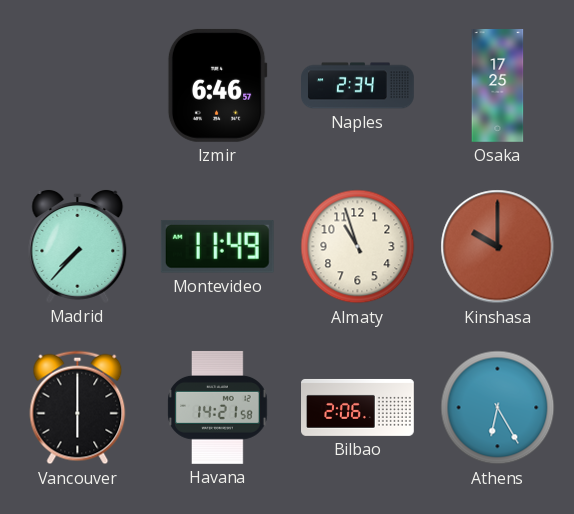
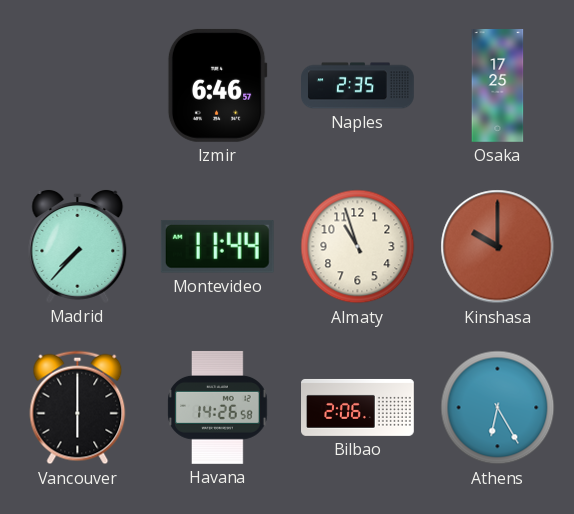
Naples: 2:34 -> 2:35
Montevideo: 11:49 -> 11:44
Havana: 14:21 -> 14:26
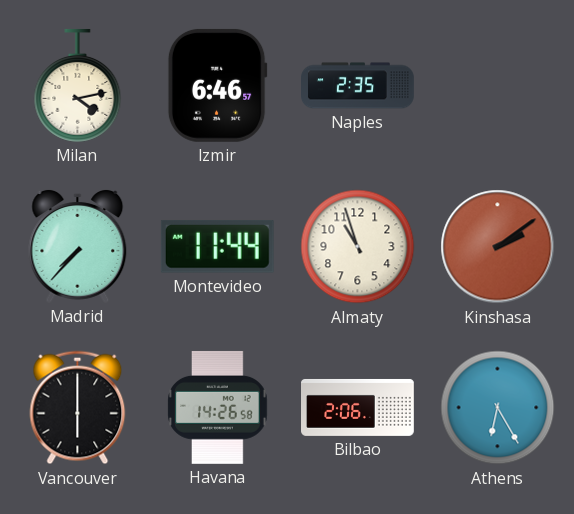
Milan: none -> 4:13
Osaka: 17:25 -> none
Kinshasa: 10:00 -> 2:09
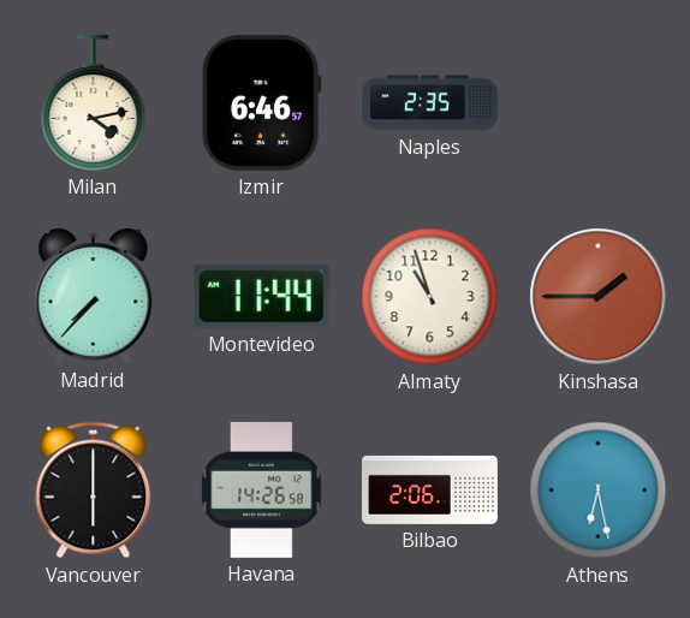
Kinshasa: 2:09 -> 1:45
Athens: 6:25 -> 6:28
